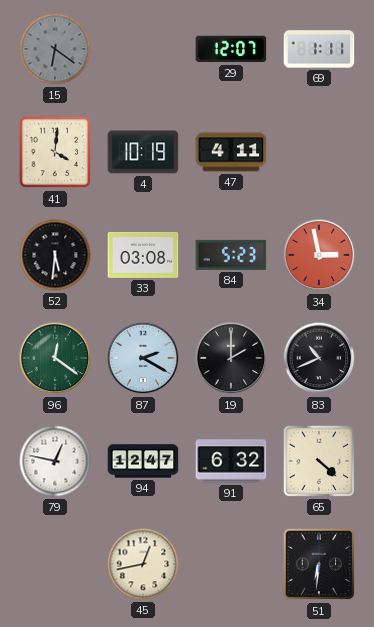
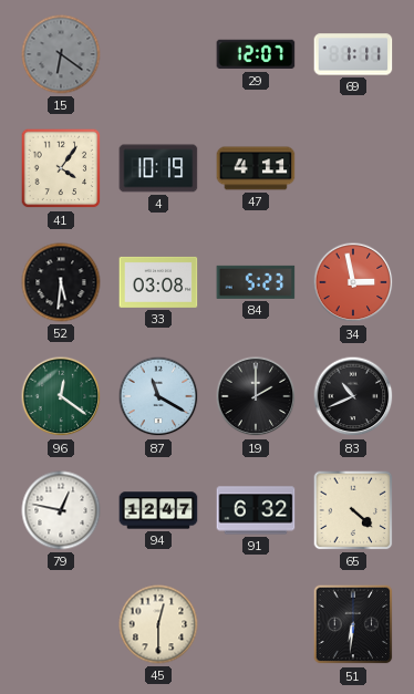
41: 4:01 -> 4:06
87: 2:20 -> 11:20
45: 12:43 -> 12:30
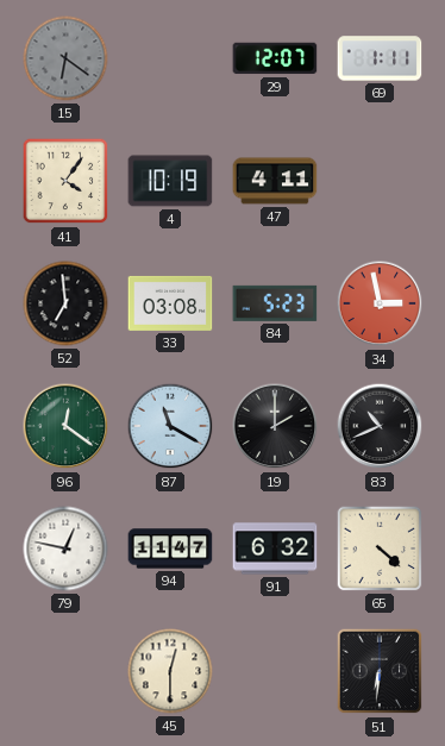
52: 5:31 -> 6:59
94: 12:47 -> 11:47
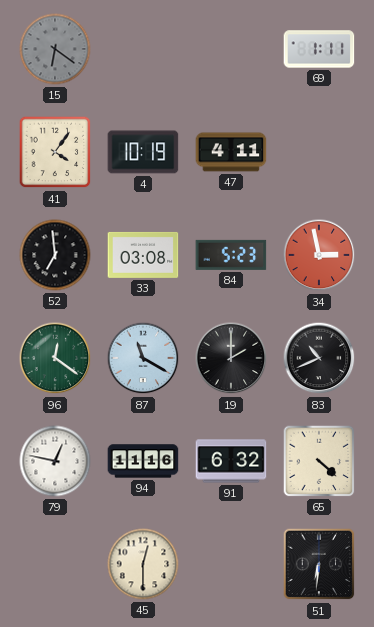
29: 12:07 -> none
94: 11:47 -> 11:16
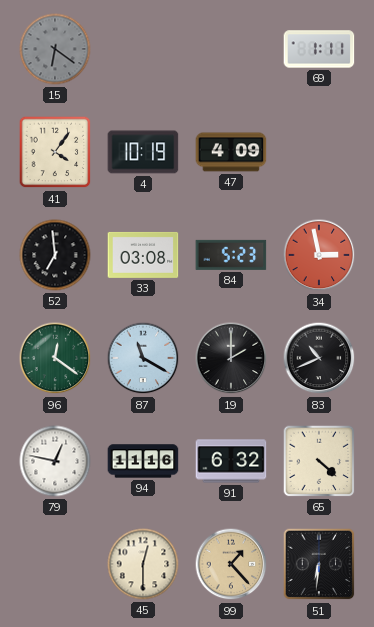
47: 4:11 -> 4:09
99: none -> 1:23
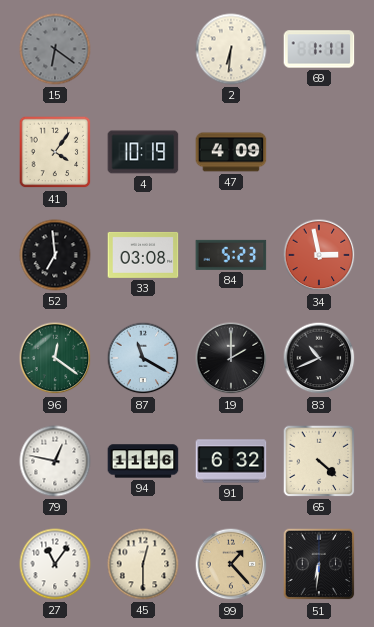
2: none -> 6:31
27: none -> 11:06
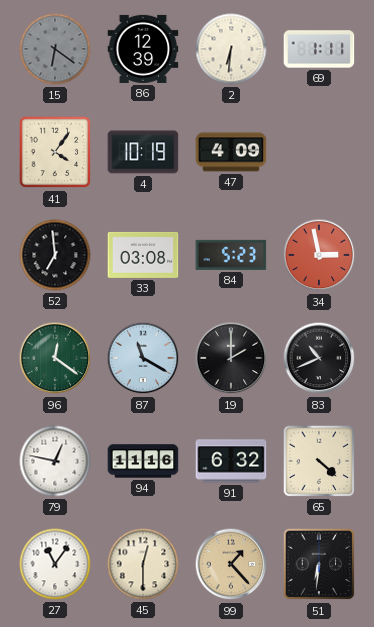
86: none -> 12:39
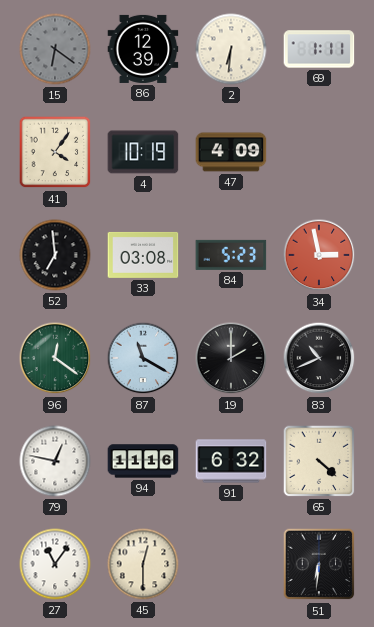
99: 1:23 -> none
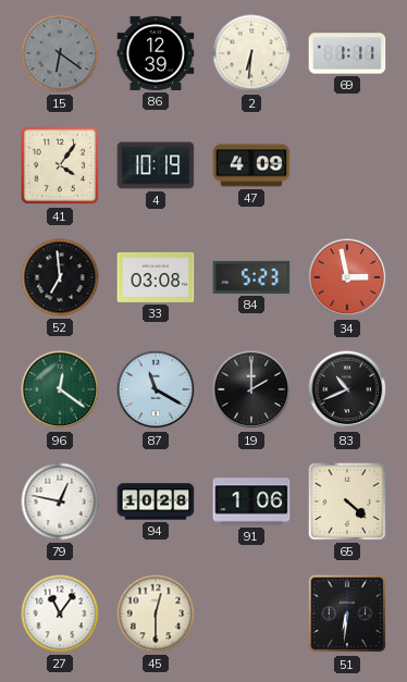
94: 11:16 -> 10:28
91: 6:32 -> 1:06
